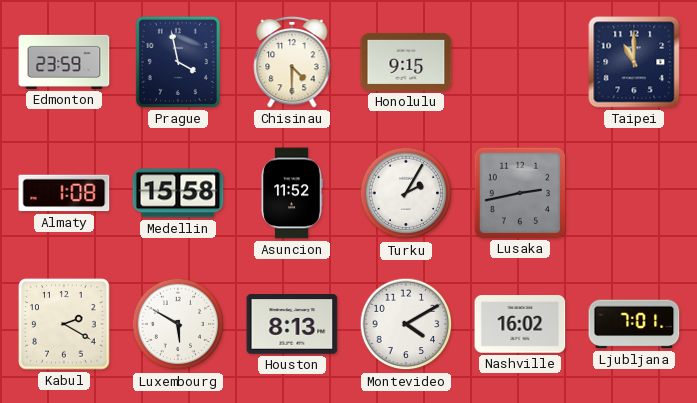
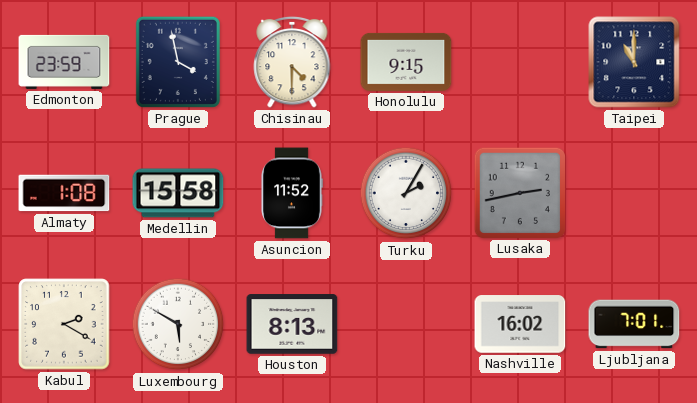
Montevideo: 4:10 -> none
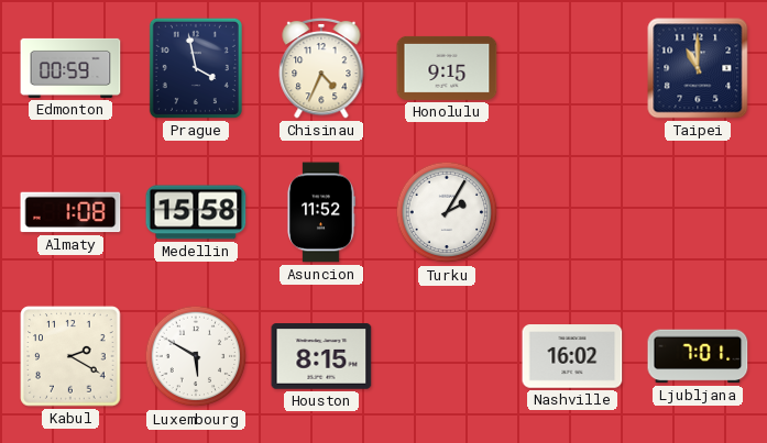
Edmonton: 23:59 -> 00:59
Chisinau: 4:30 -> 4:34
Lusaka: 2:43 -> none
Houston: 8:13 -> 8:15
